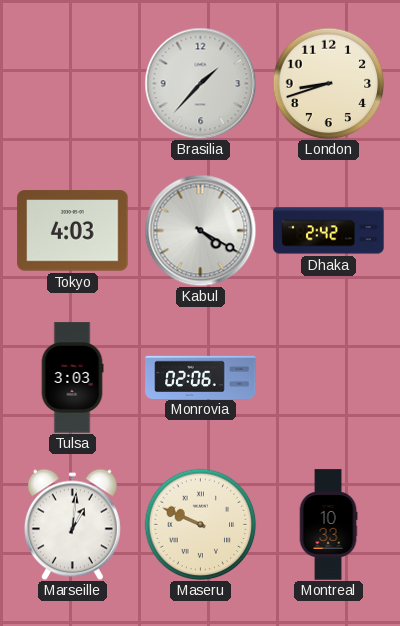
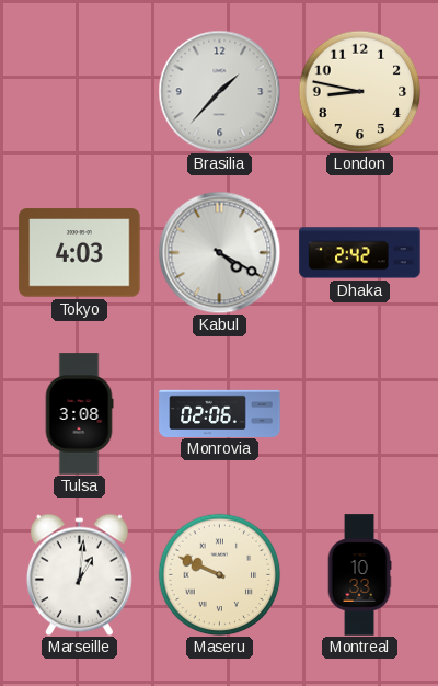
London: 8:42 -> 8:47
Tulsa: 3:03 -> 3:08
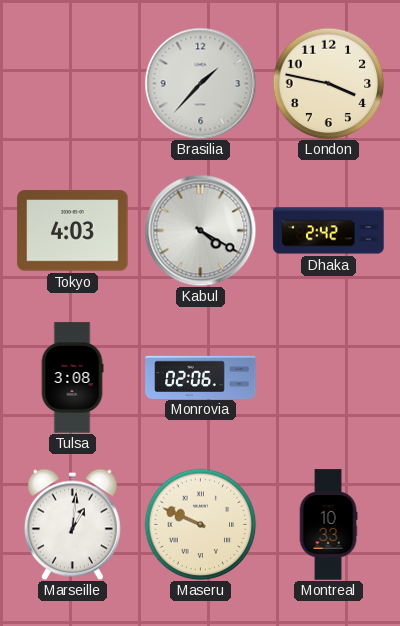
London: 8:47 -> 3:47
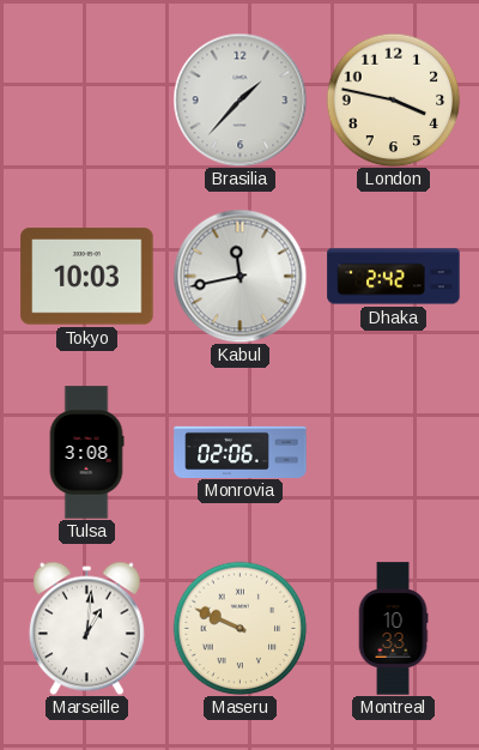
Tokyo: 4:03 -> 10:03
Kabul: 4:20 -> 11:43
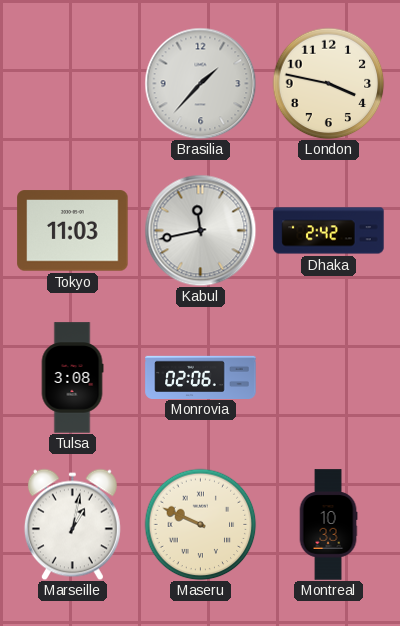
Tokyo: 10:03 -> 11:03
Marseille: 1:01 -> 1:02
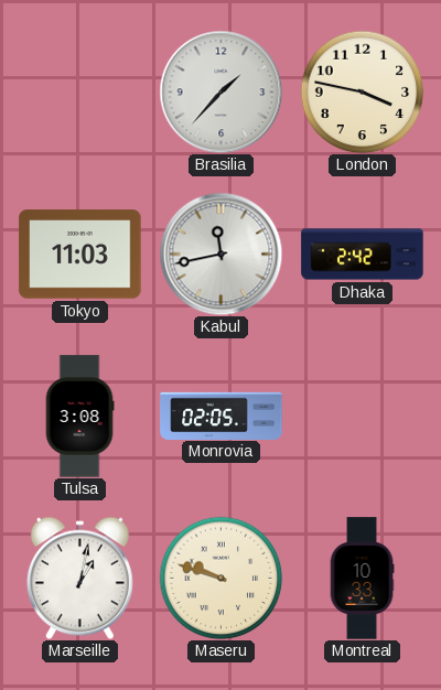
Monrovia: 02:06 -> 02:05
Maseru: 9:49 -> 9:48
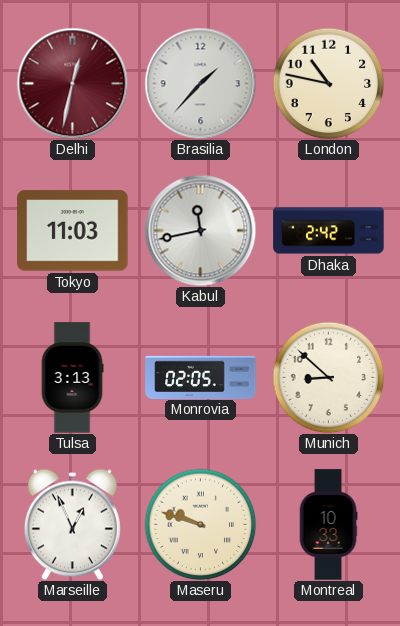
Delhi: none -> 12:32
London: 3:47 -> 10:47
Tulsa: 3:08 -> 3:13
Munich: none -> 8:52
Marseille: 1:02 -> 12:56
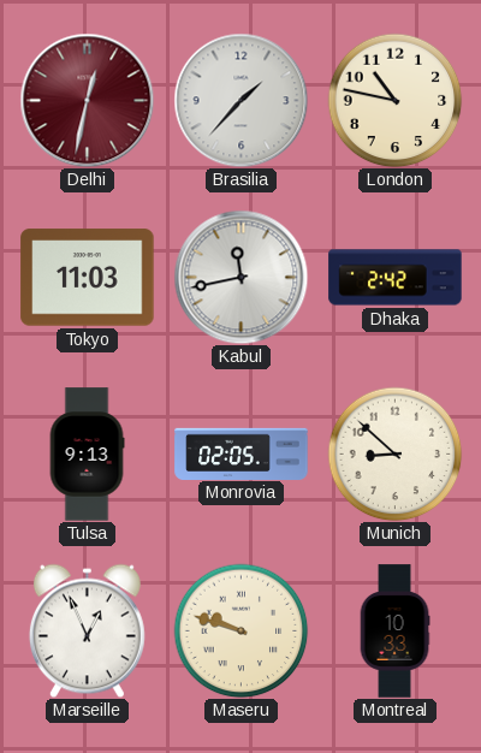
Tulsa: 3:13 -> 9:13
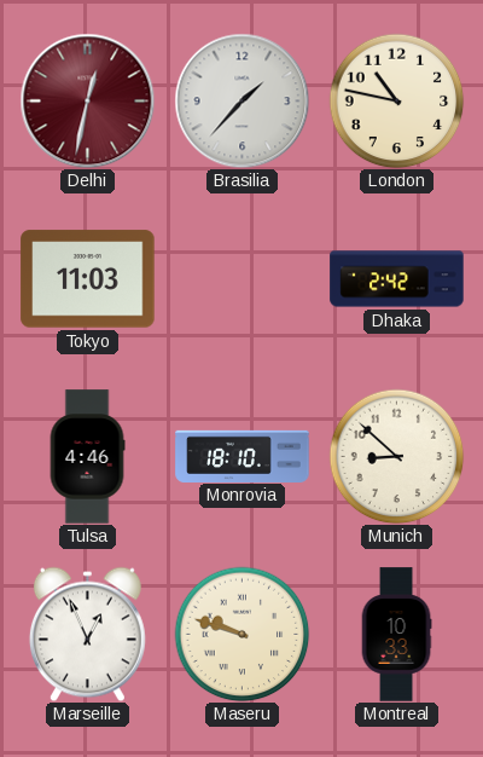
Kabul: 11:43 -> none
Tulsa: 9:13 -> 4:46
Monrovia: 02:05 -> 18:10
